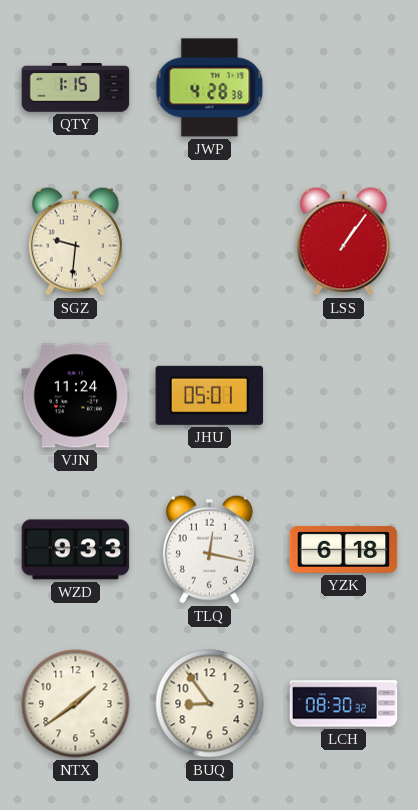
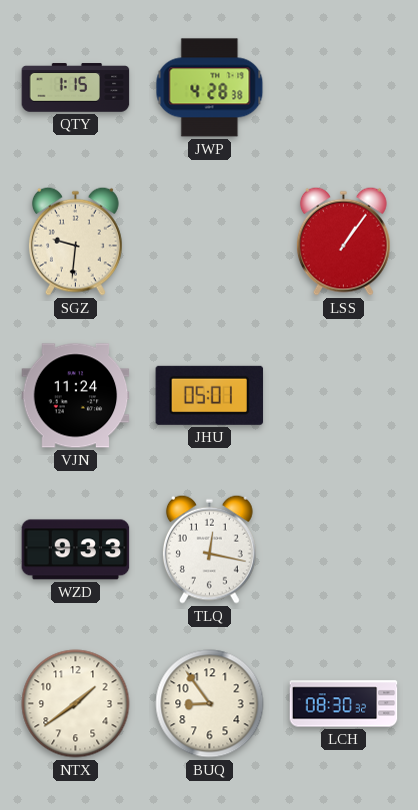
YZK: 6:18 -> none
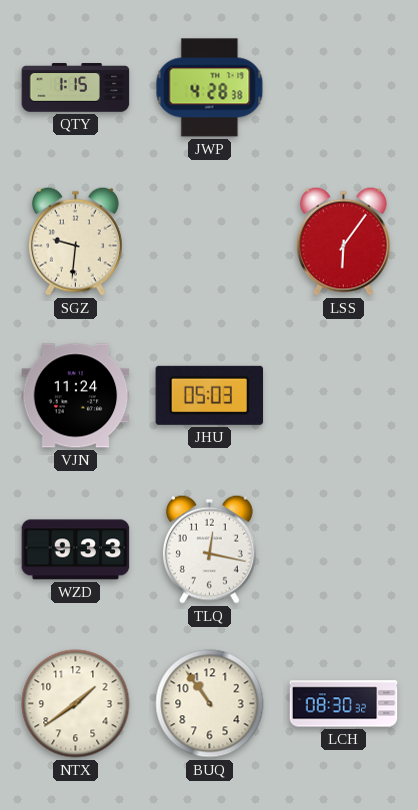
LSS: 1:06 -> 6:06
JHU: 05:01 -> 05:03
BUQ: 8:54 -> 10:54
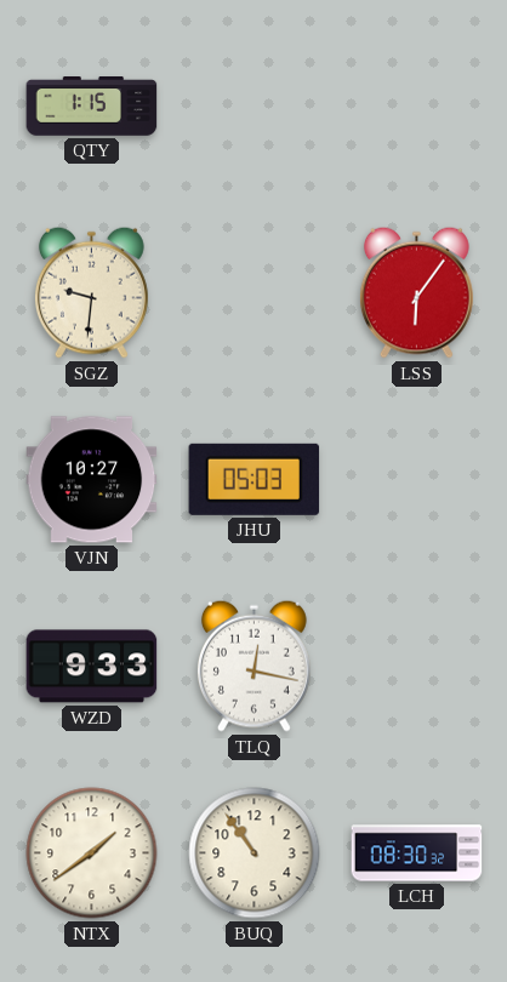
JWP: 4:28 -> none
VJN: 11:24 -> 10:27
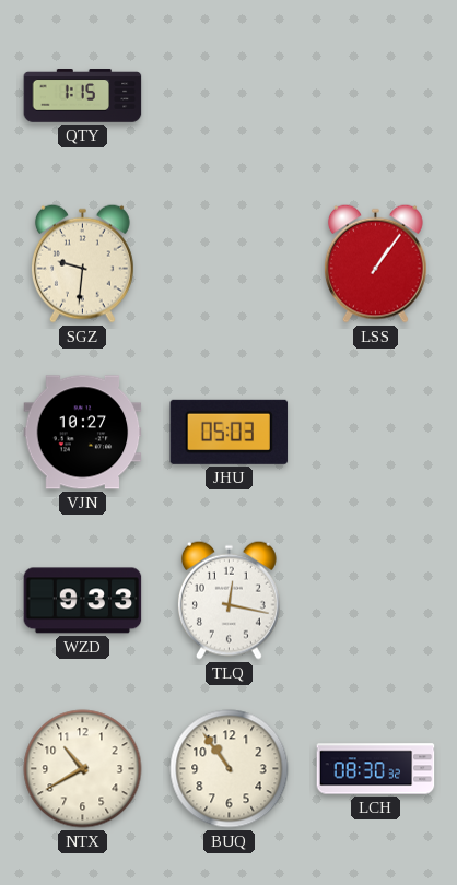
LSS: 6:06 -> 1:06
NTX: 1:39 -> 10:40
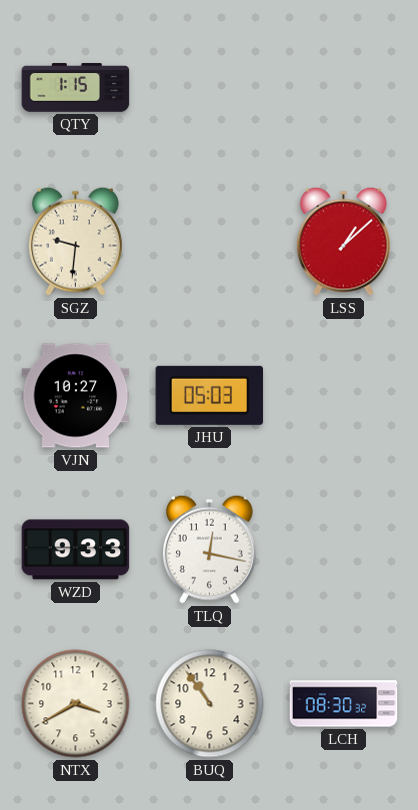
LSS: 1:06 -> 1:08
NTX: 10:40 -> 3:40
